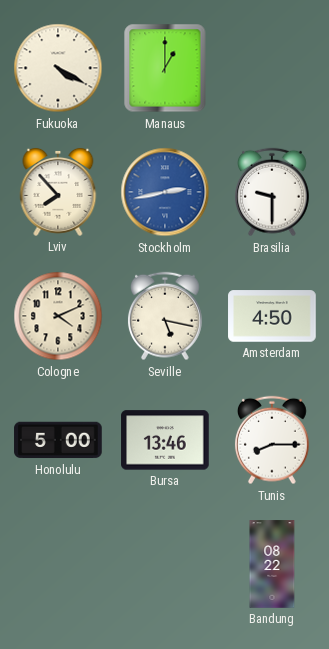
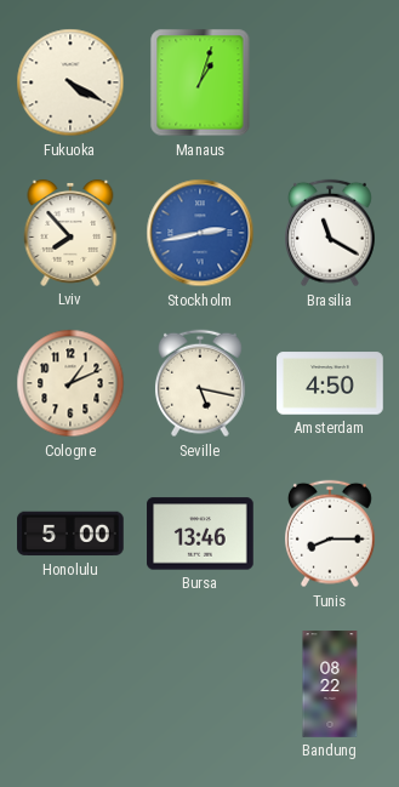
Manaus: 1:00 -> 1:03
Brasilia: 9:30 -> 11:20
Cologne: 4:11 -> 1:11
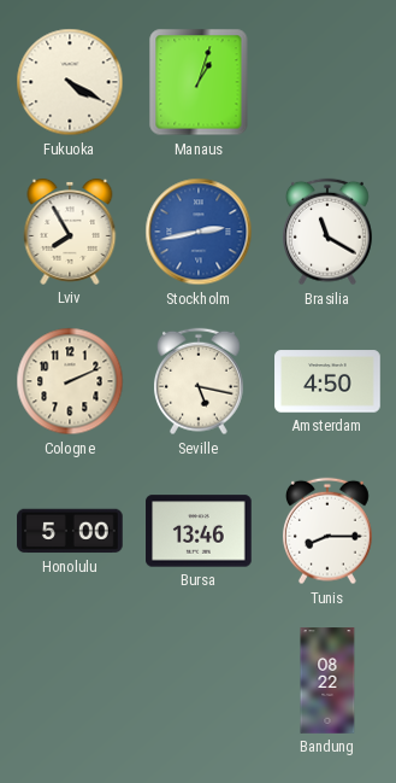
Lviv: 7:53 -> 7:55
Cologne: 1:11 -> 2:11
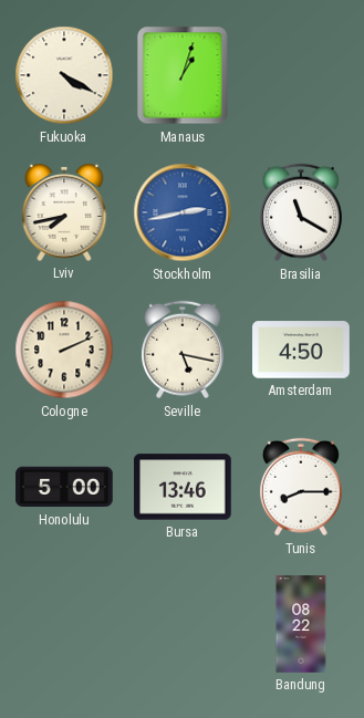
Lviv: 7:55 -> 7:43
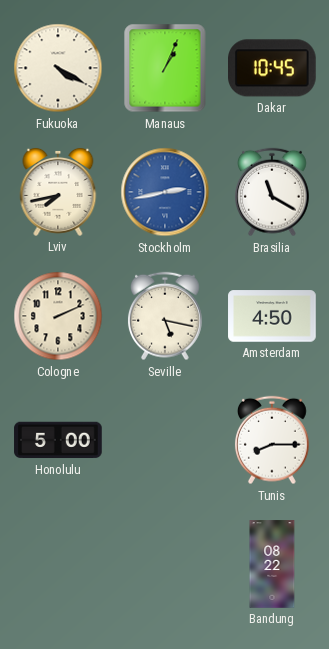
Manaus: 1:03 -> 1:04
Dakar: none -> 10:45
Bursa: 13:46 -> none
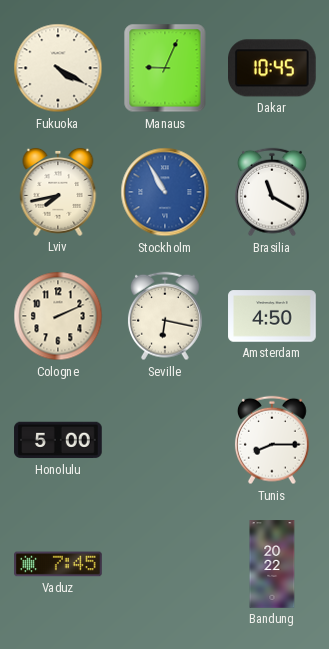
Manaus: 1:04 -> 9:04
Stockholm: 2:43 -> 10:55
Seville: 5:17 -> 6:17
Vaduz: none -> 7:45
Bandung: 08:22 -> 20:22
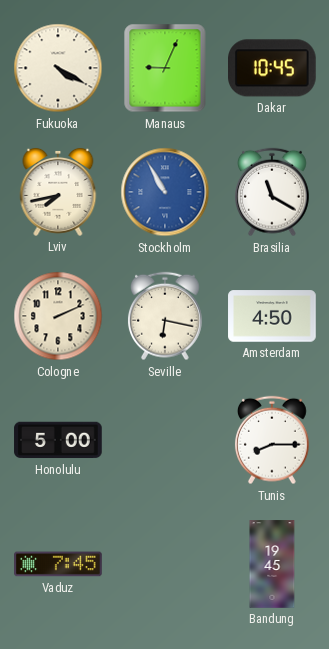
Bandung: 20:22 -> 19:45
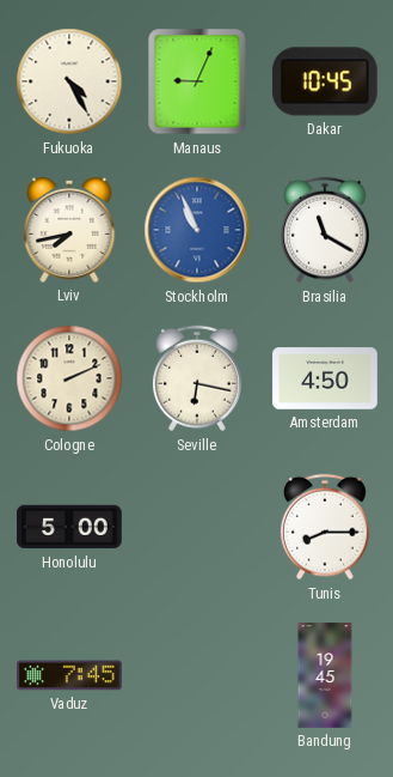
Fukuoka: 4:20 -> 4:25
Stockholm: 10:55 -> 10:56
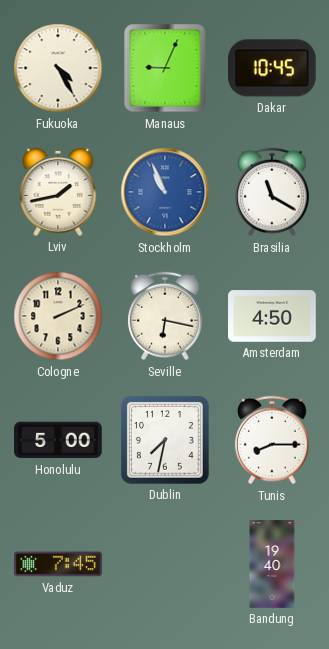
Lviv: 7:43 -> 1:43
Dublin: none -> 7:32
Bandung: 19:45 -> 19:40
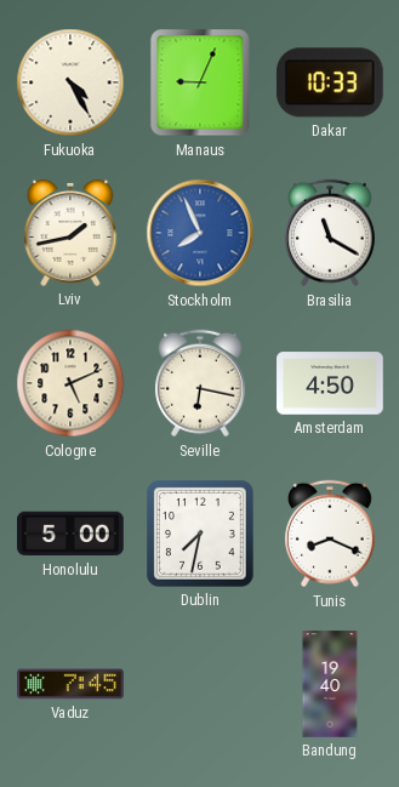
Dakar: 10:45 -> 10:33
Stockholm: 10:56 -> 7:56
Cologne: 2:11 -> 5:11
Tunis: 8:15 -> 8:19
